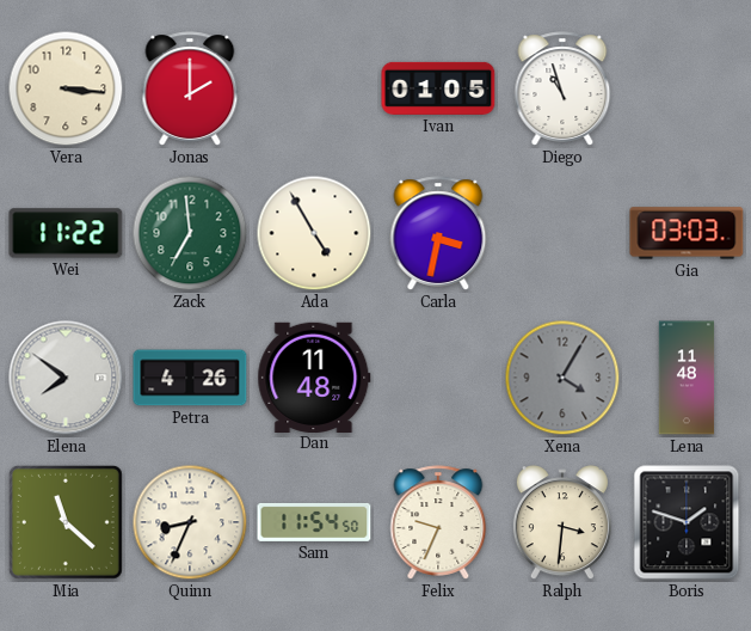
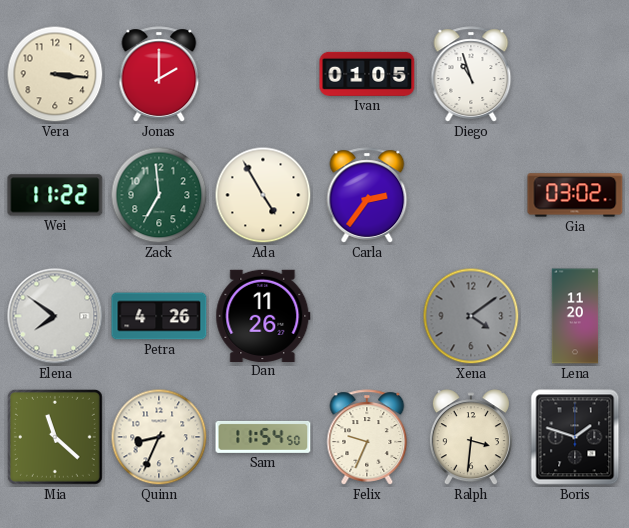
Carla: 3:32 -> 2:36
Gia: 03:03 -> 03:02
Dan: 11:48 -> 11:26
Xena: 4:05 -> 4:09
Lena: 11:48 -> 11:20
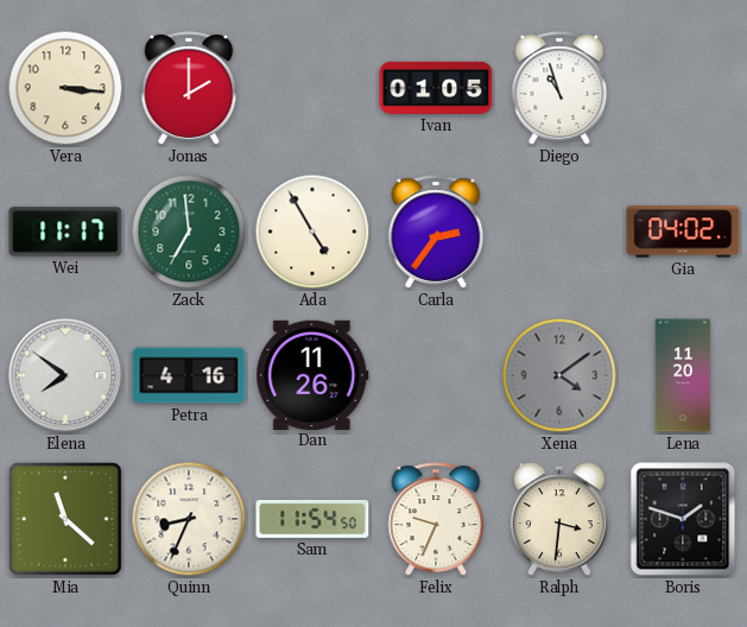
Wei: 11:22 -> 11:17
Gia: 03:02 -> 04:02
Petra: 4:26 -> 4:16
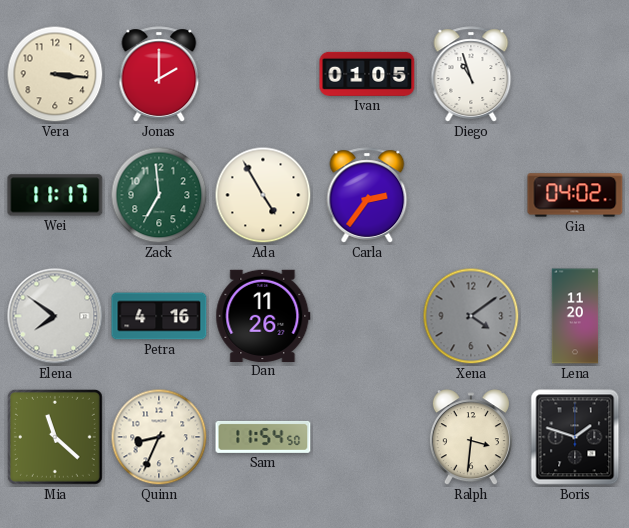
Felix: 9:34 -> none
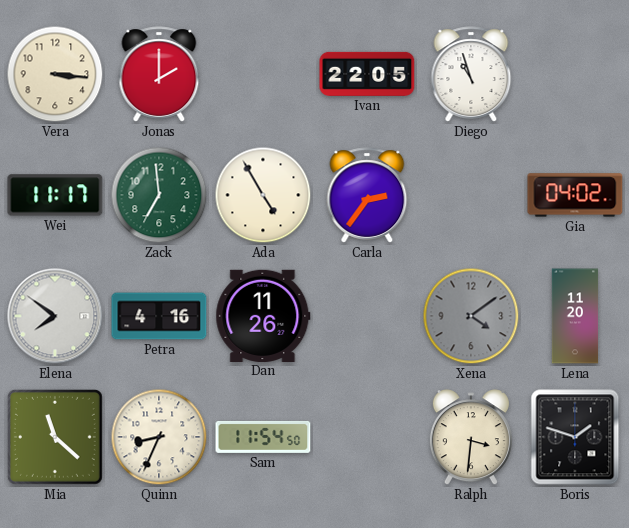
Ivan: 01:05 -> 22:05
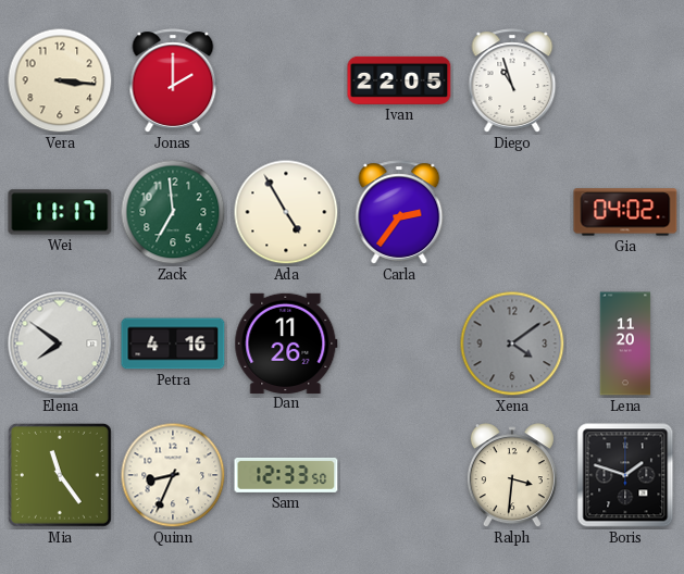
Mia: 11:22 -> 11:24
Sam: 11:54 -> 12:33
